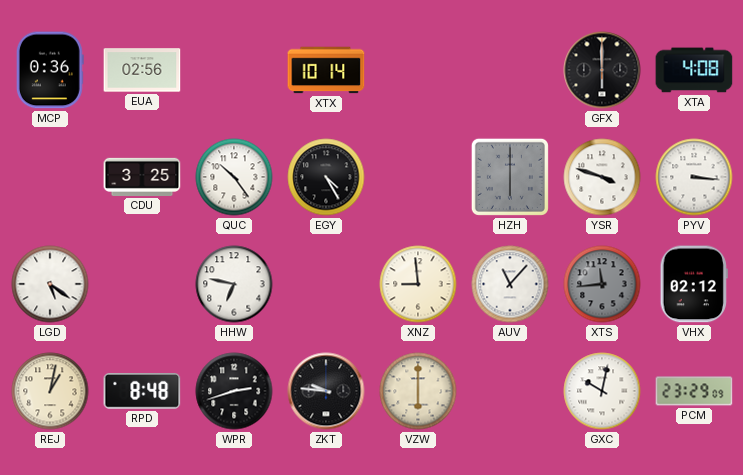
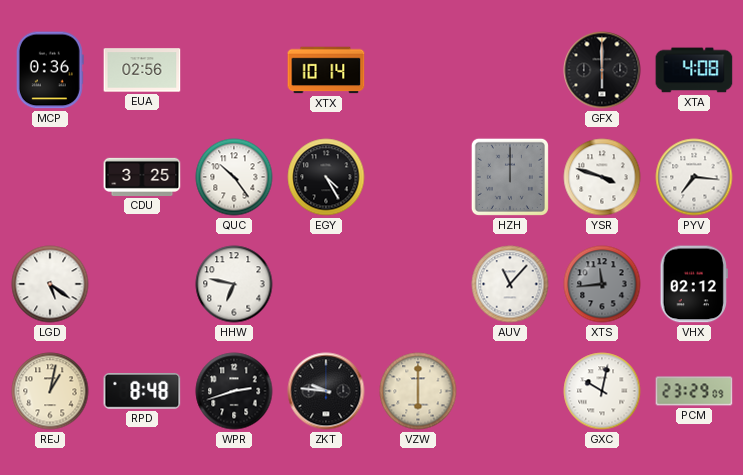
HZH: 6:00 -> 12:00
PYV: 3:16 -> 7:16
XNZ: 8:59 -> none
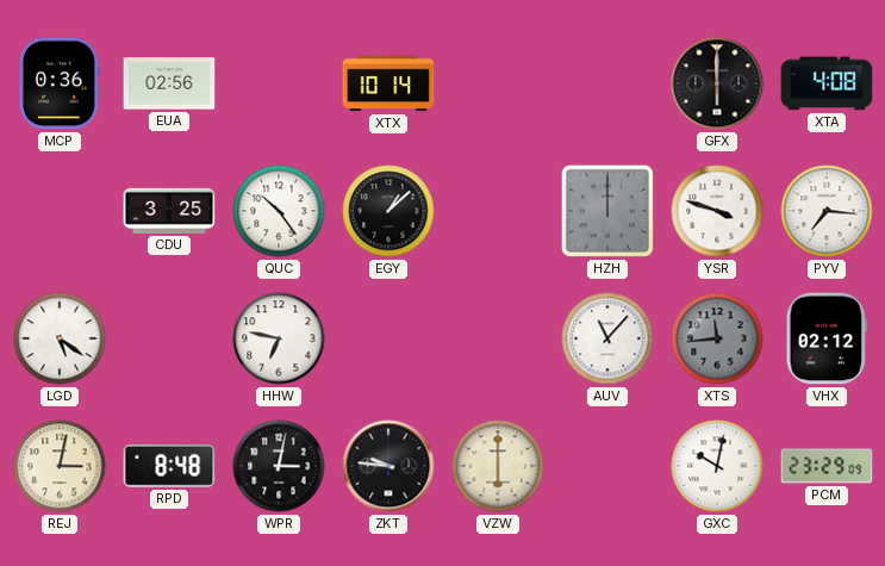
EGY: 4:25 -> 1:08
REJ: 1:02 -> 3:02
WPR: 2:42 -> 3:02
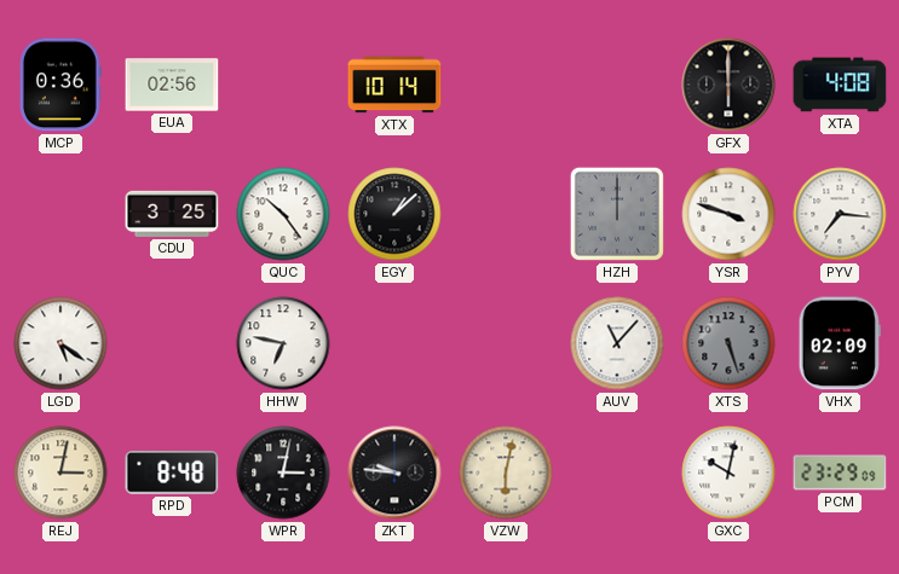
XTS: 11:44 -> 5:27
VHX: 02:12 -> 02:09
VZW: 6:00 -> 6:02
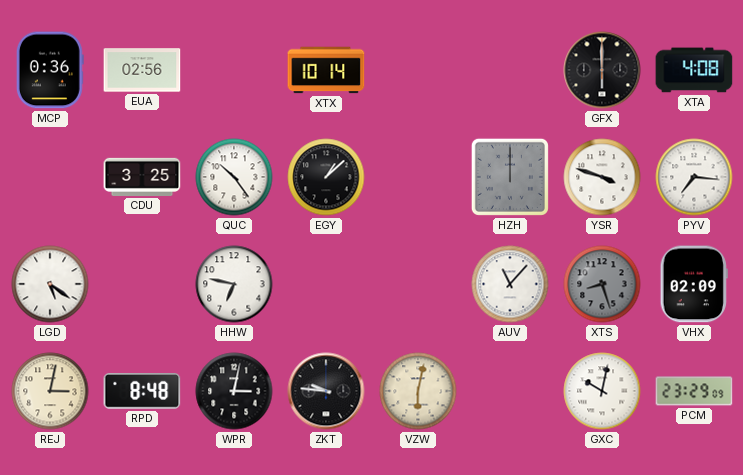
XTS: 5:27 -> 8:27
